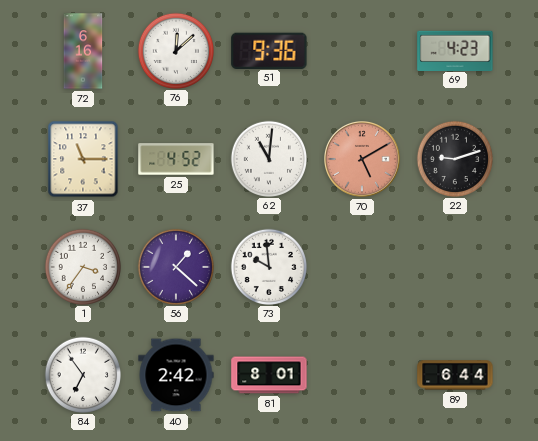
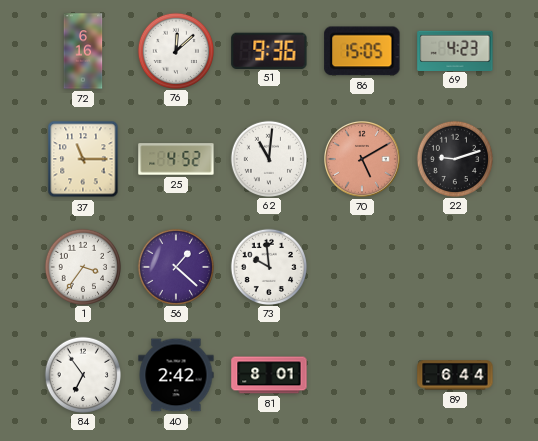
86: none -> 15:05
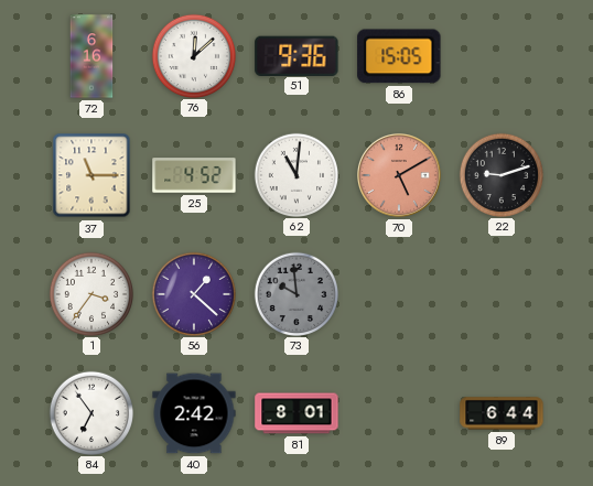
69: 4:23 -> none
73 dial: white -> grey
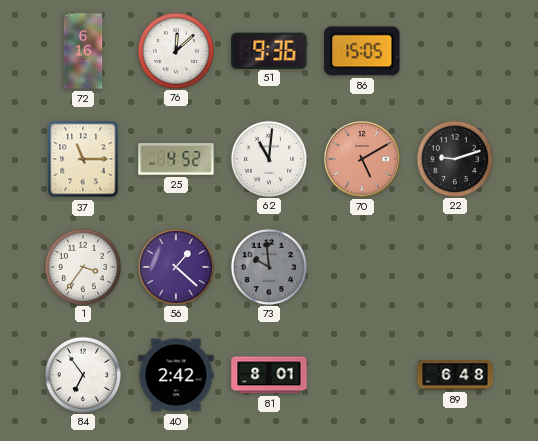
89: 6:44 -> 6:48
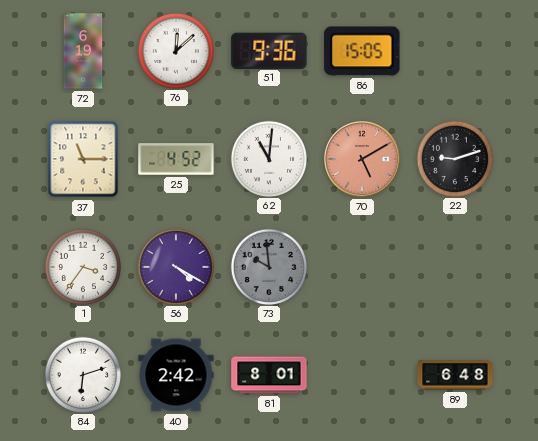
72: 6:16 -> 6:19
56: 1:22 -> 4:20
84: 6:54 -> 6:12
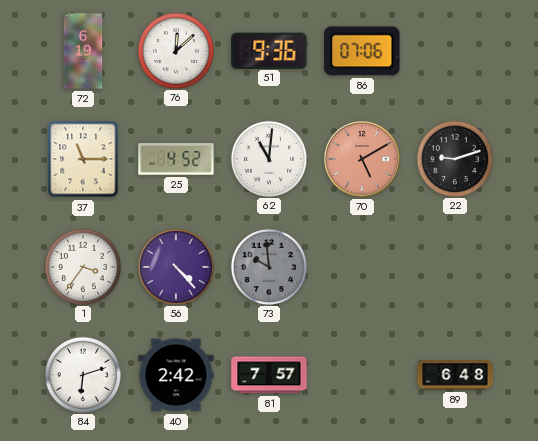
86: 15:05 -> 07:06
56: 4:20 -> 4:23
81: 8:01 -> 7:57
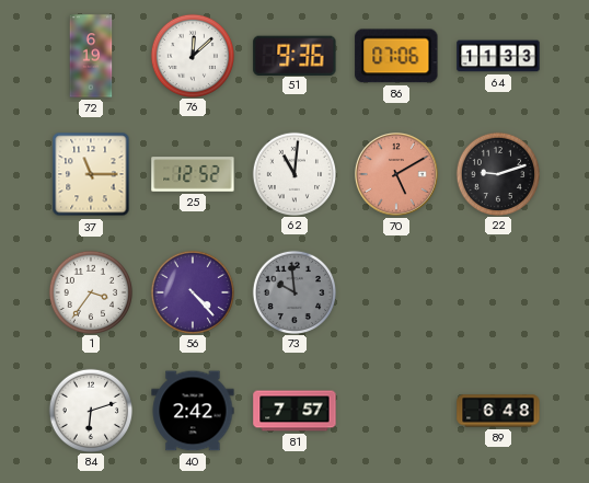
64: none -> 11:33
25: 4:52 -> 12:52
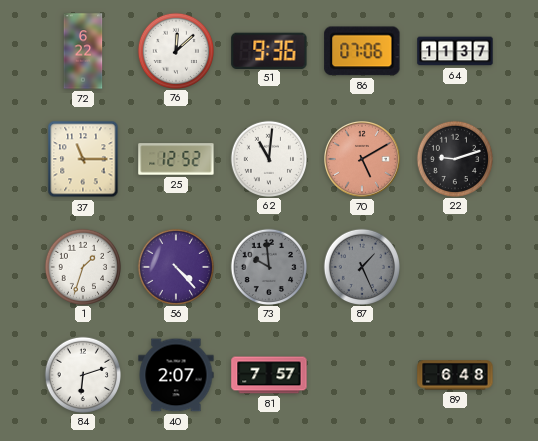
72: 6:19 -> 6:22
64: 11:33 -> 11:37
1: 3:36 -> 1:33
87: none -> 1:26
40: 2:42 -> 2:07
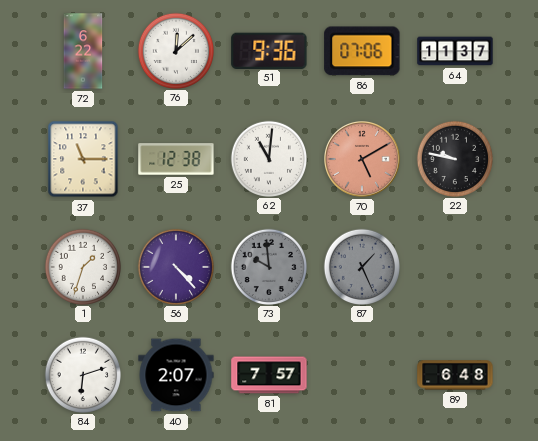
25: 12:52 -> 12:38
22: 9:12 -> 9:47
